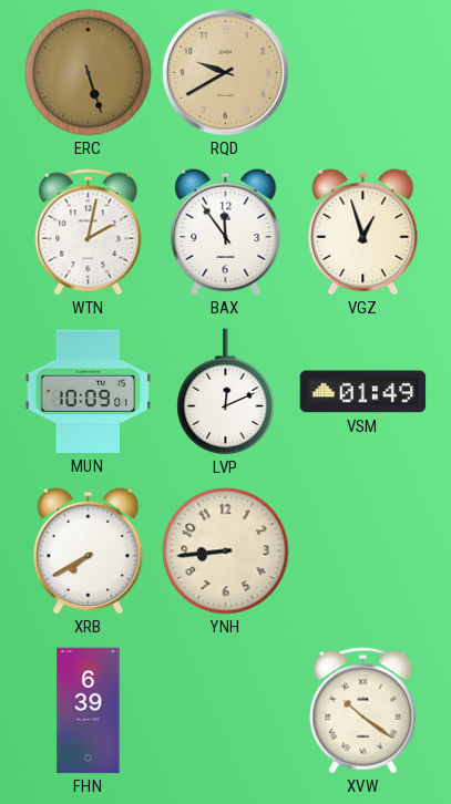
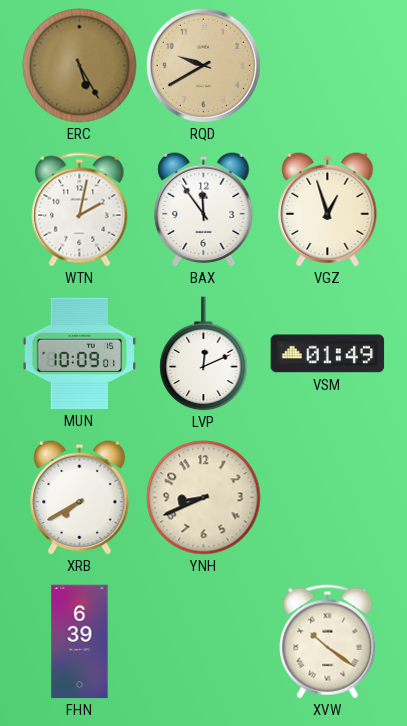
ERC: 5:27 -> 5:25
YNH: 8:44 -> 8:41
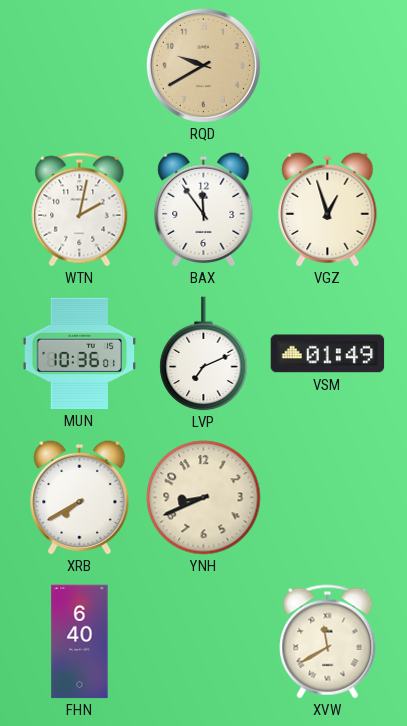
ERC: 5:25 -> none
MUN: 10:09 -> 10:36
LVP: 12:11 -> 7:11
FHN: 6:39 -> 6:40
XVW: 10:21 -> 11:40
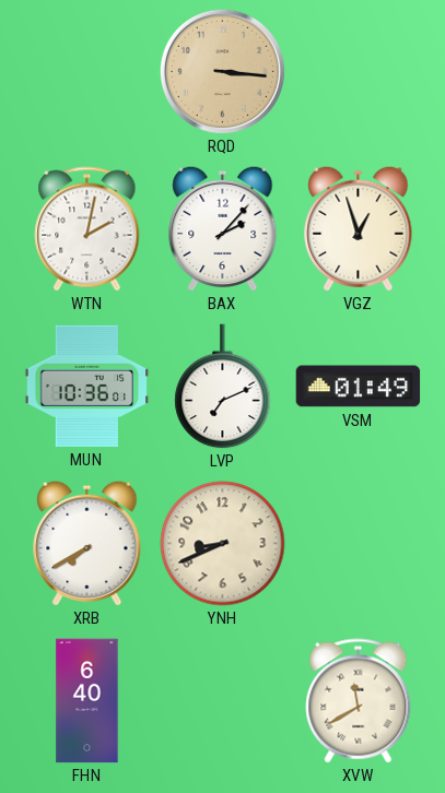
RQD: 9:40 -> 3:16
BAX: 11:54 -> 2:07
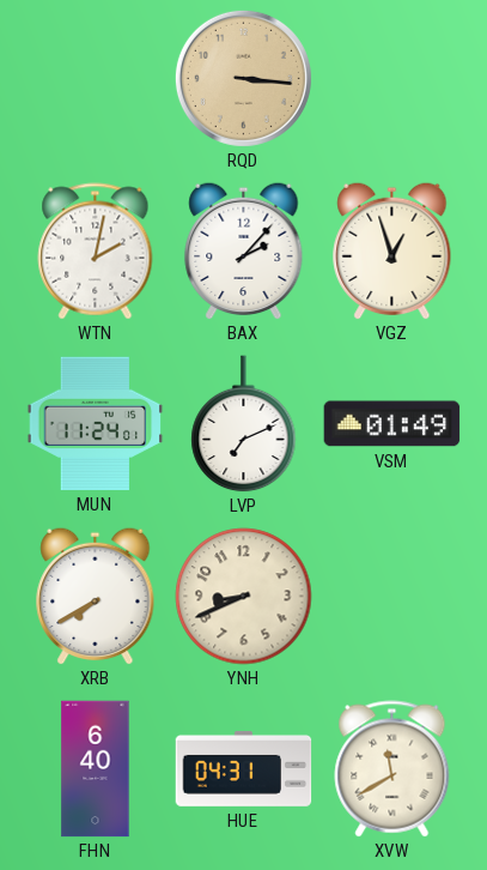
MUN: 10:36 -> 11:24
HUE: none -> 04:31
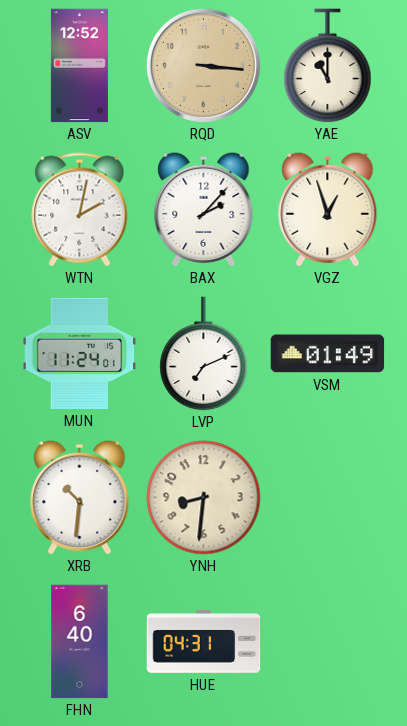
ASV: none -> 12:52
YAE: none -> 11:00
XRB: 7:40 -> 10:31
YNH: 8:41 -> 8:31
XVW: 11:40 -> none
